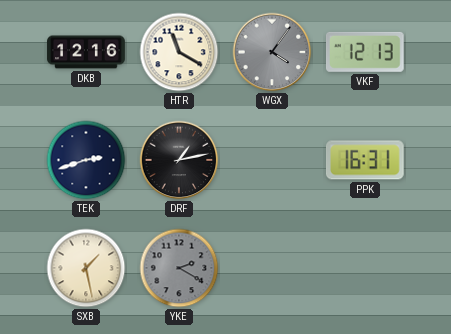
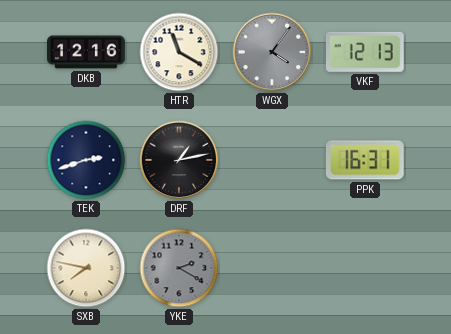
SXB: 1:28 -> 7:47
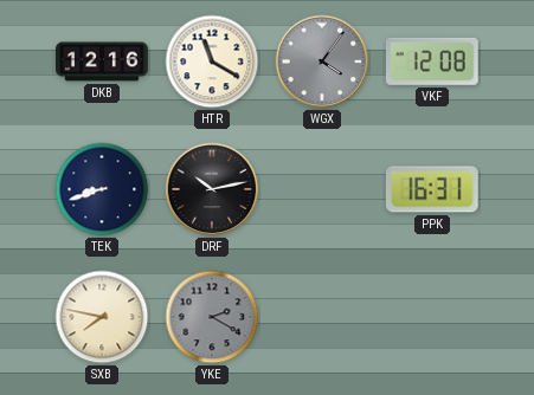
VKF: 12:13 -> 12:08
TEK: 2:42 -> 8:42
DRF: 1:13 -> 10:13
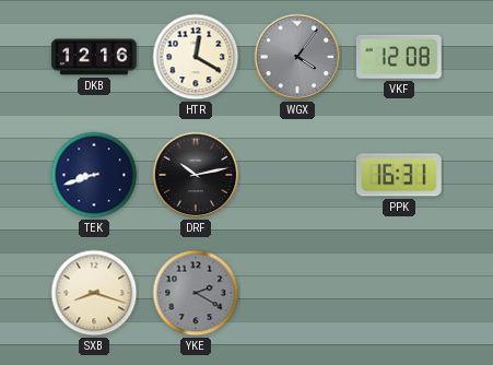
HTR: 11:20 -> 12:20
SXB: 7:47 -> 8:18
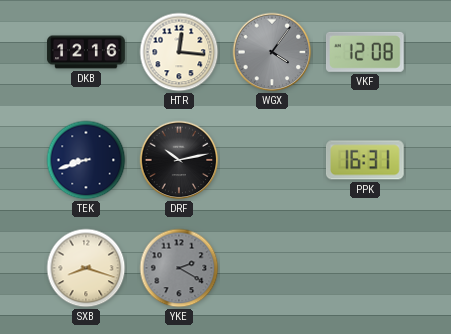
HTR: 12:20 -> 12:16
